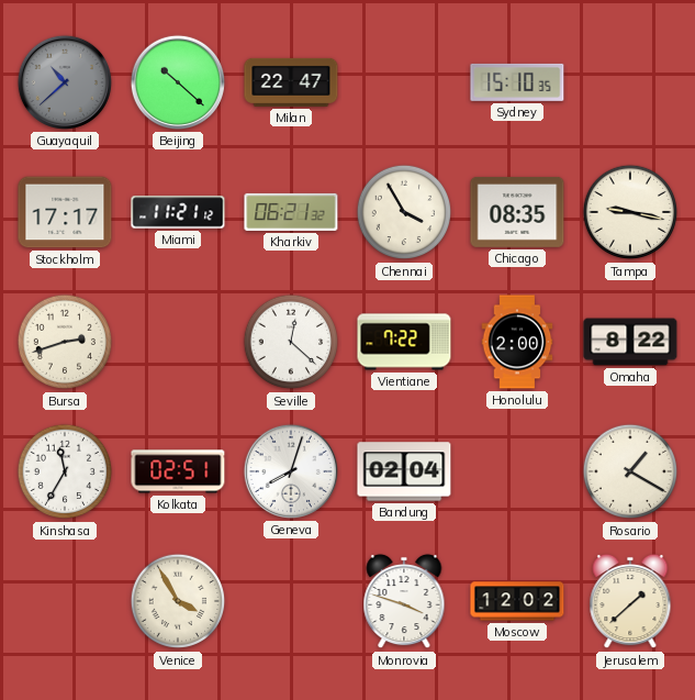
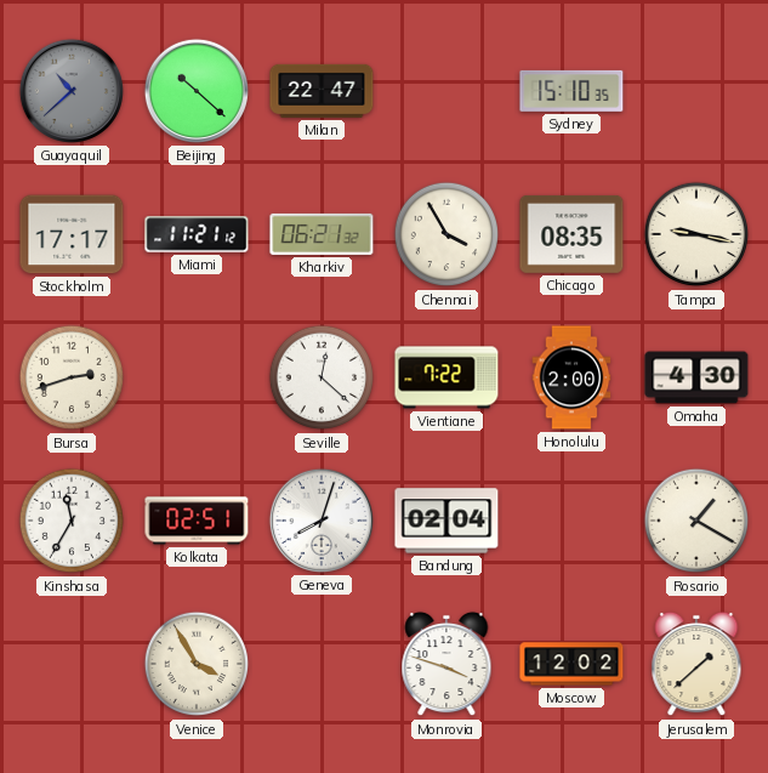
Omaha: 8:22 -> 4:30
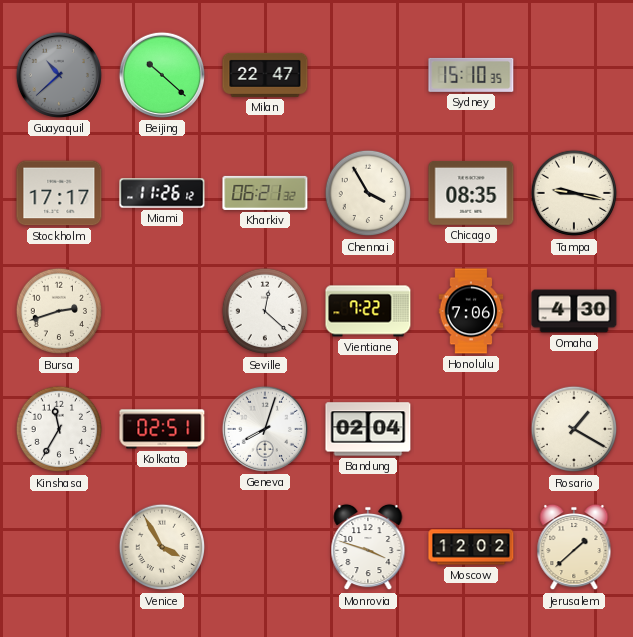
Miami: 11:21 -> 11:26
Honolulu: 2:00 -> 7:06
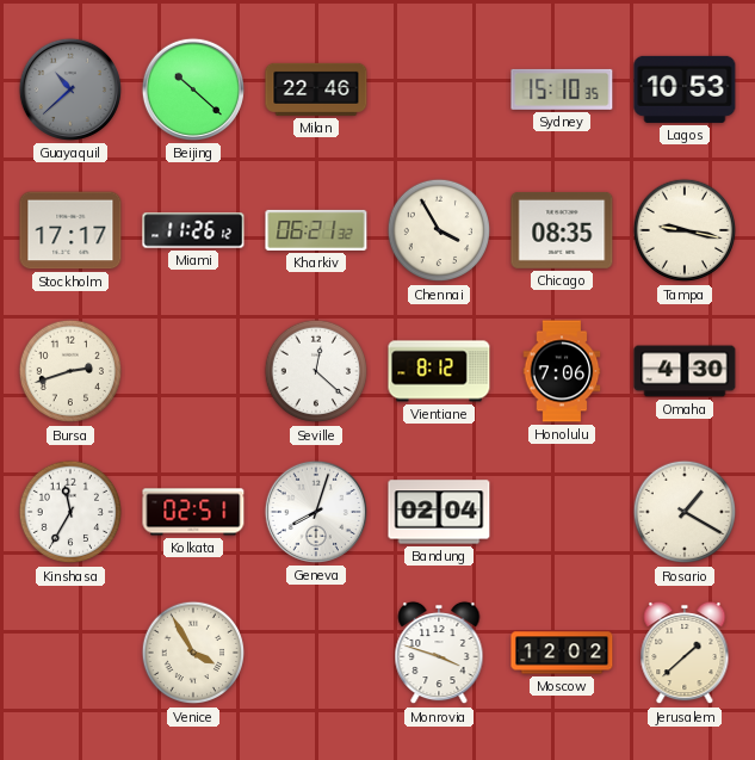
Milan: 22:47 -> 22:46
Lagos: none -> 10:53
Vientiane: 7:22 -> 8:12
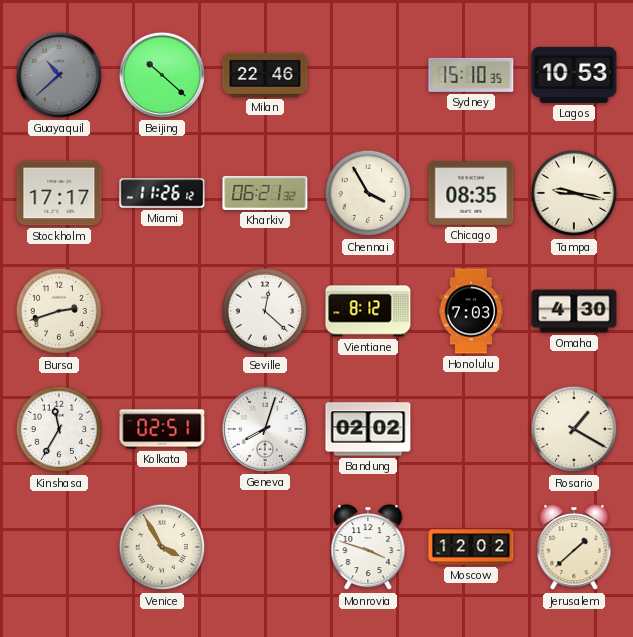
Honolulu: 7:06 -> 7:03
Bandung: 02:04 -> 02:02
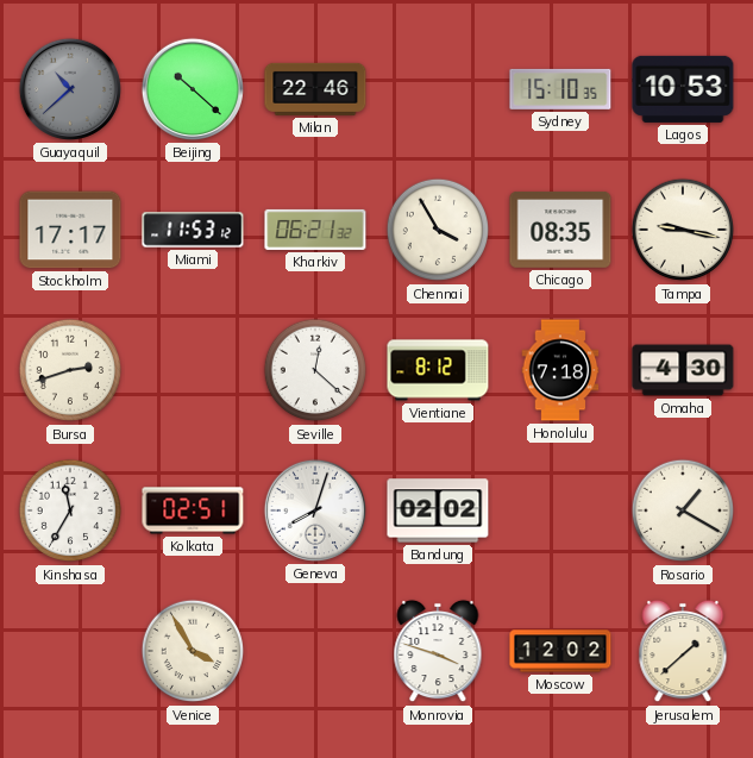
Miami: 11:26 -> 11:53
Honolulu: 7:03 -> 7:18
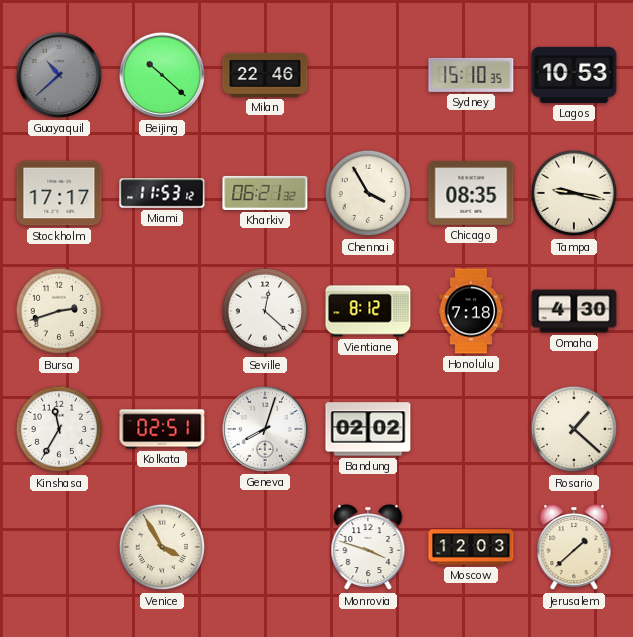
Rosario: 1:20 -> 1:22
Moscow: 12:02 -> 12:03
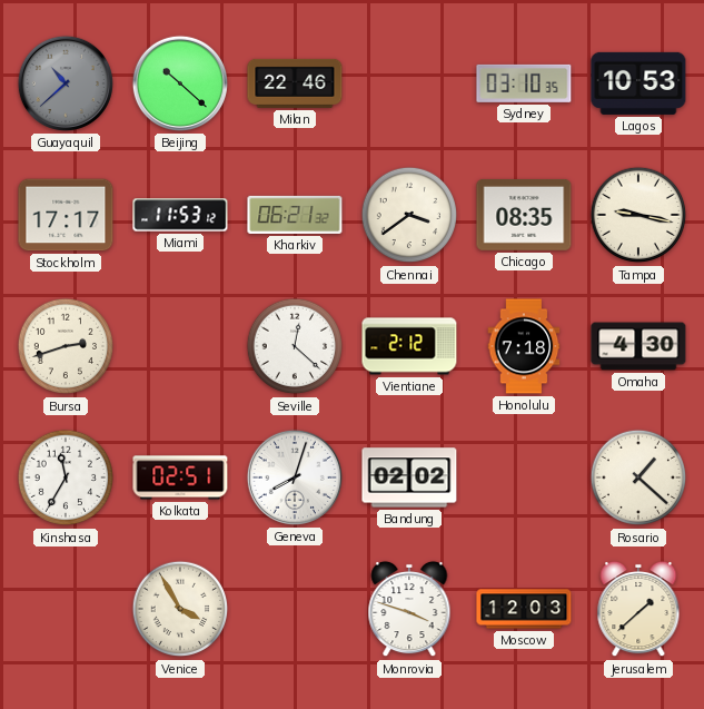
Sydney: 15:10 -> 03:10
Chennai: 3:55 -> 3:39
Vientiane: 8:12 -> 2:12
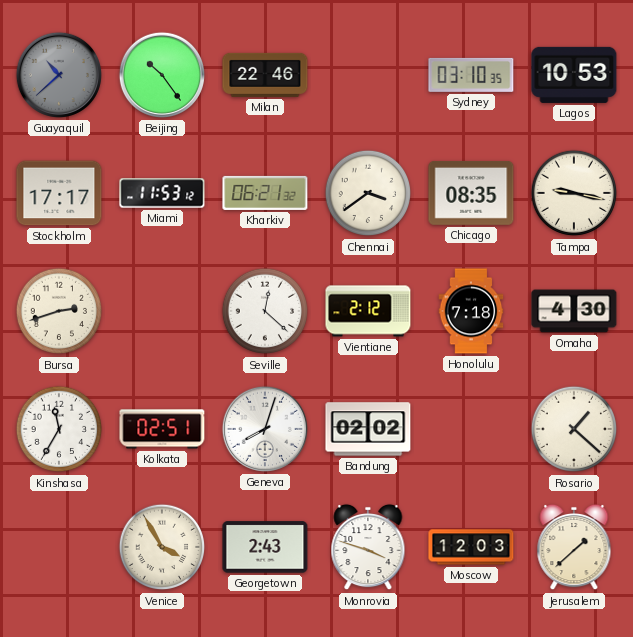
Beijing: 10:22 -> 10:24
Georgetown: none -> 2:43
